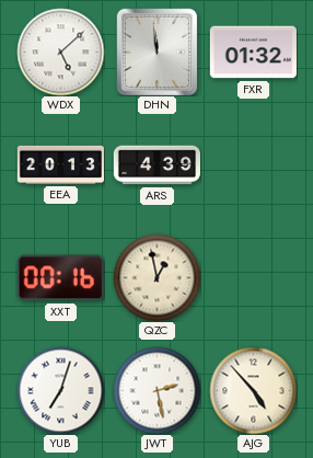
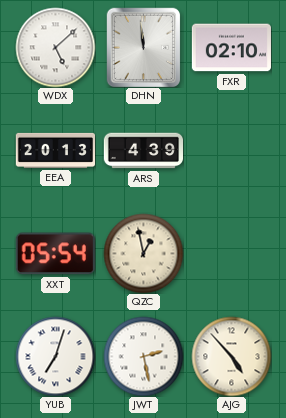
FXR: 01:32 -> 02:10
XXT: 00:16 -> 05:54
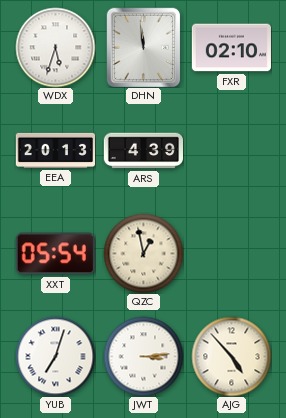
WDX: 5:08 -> 5:33
JWT: 2:28 -> 3:14
